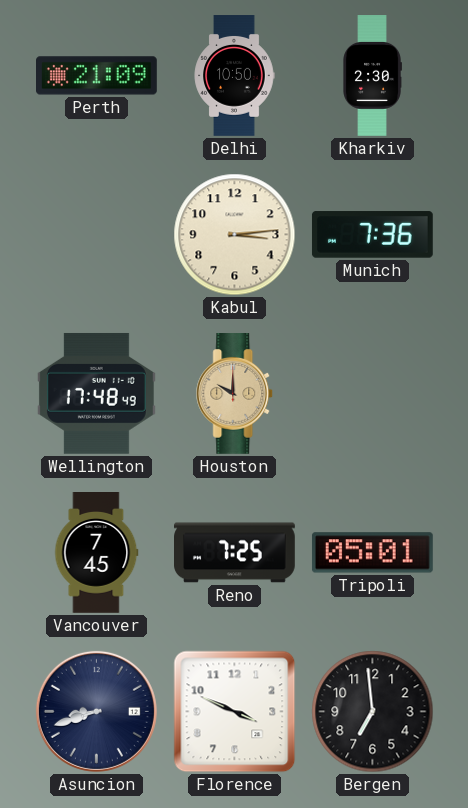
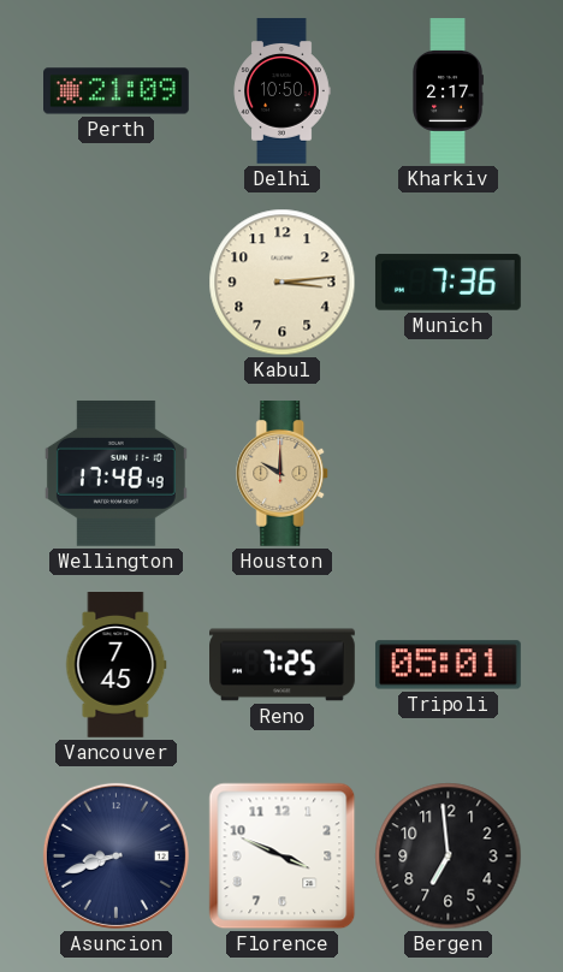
Kharkiv: 2:30 -> 2:17
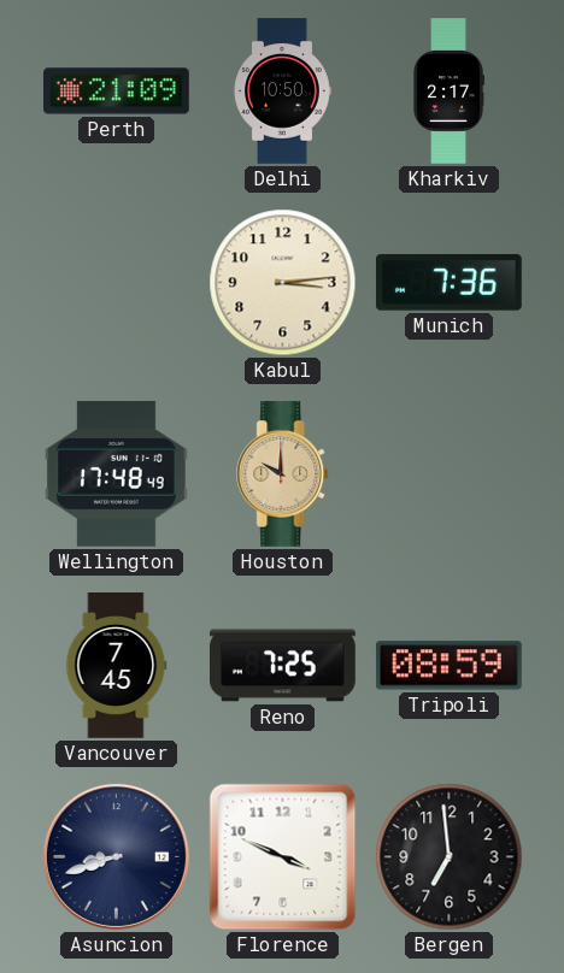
Tripoli: 05:01 -> 08:59
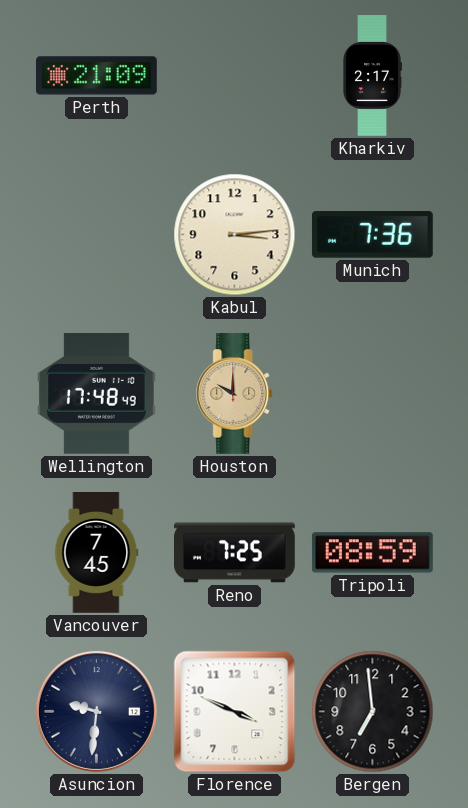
Delhi: 10:50 -> none
Asuncion: 8:42 -> 9:31
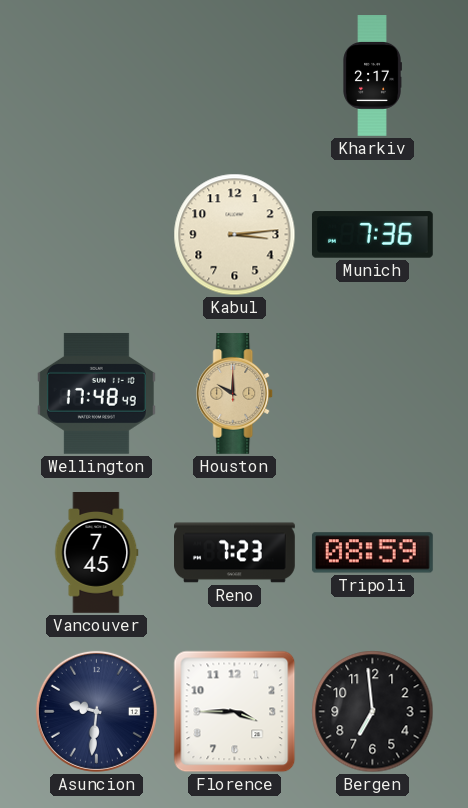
Perth: 21:09 -> none
Reno: 7:25 -> 7:23
Florence: 3:49 -> 3:45
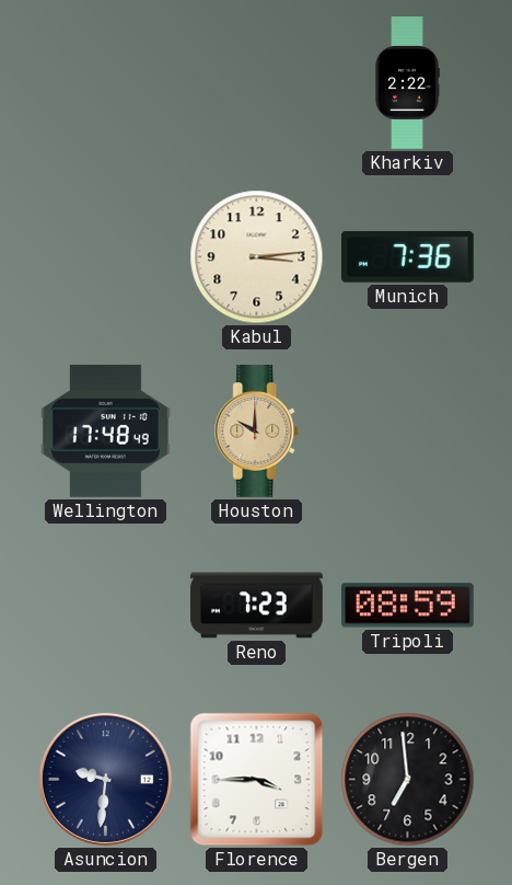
Kharkiv: 2:17 -> 2:22
Vancouver: 7:45 -> none
